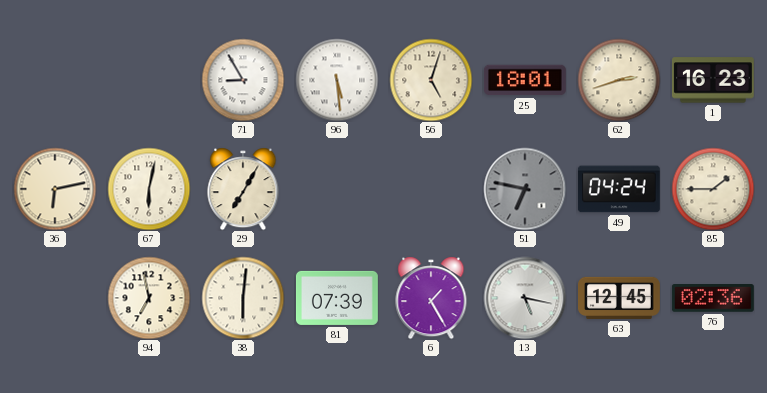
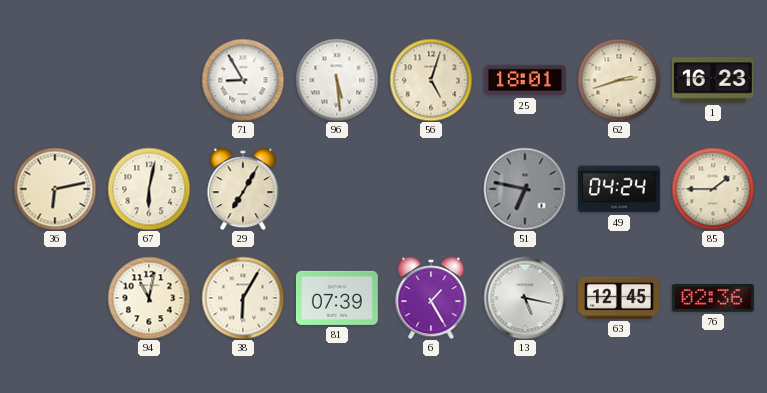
94: 6:58 -> 11:02
38: 6:01 -> 6:05
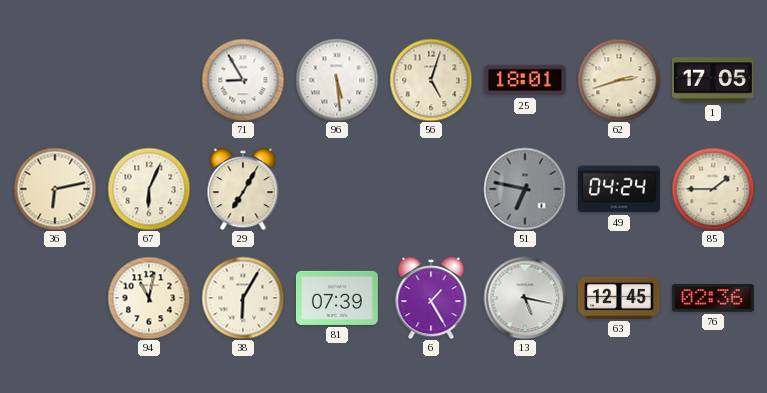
1: 16:23 -> 17:05
67: 6:02 -> 6:04
